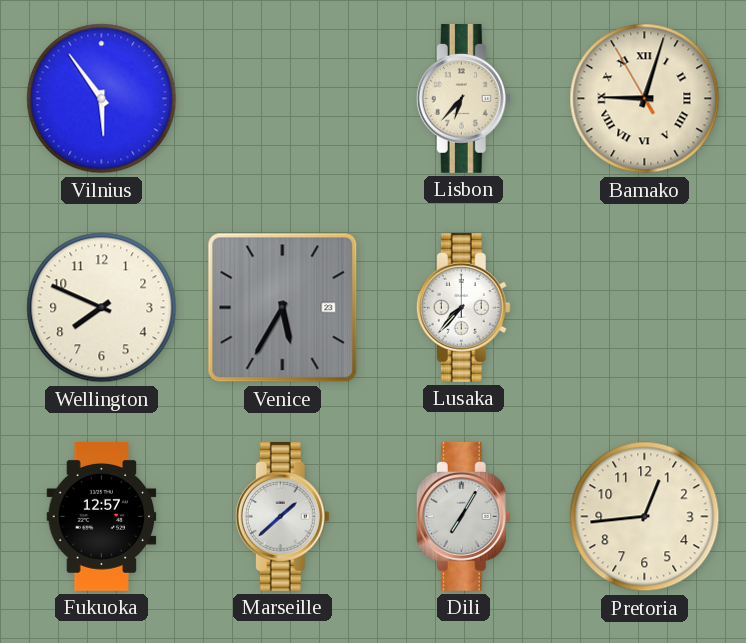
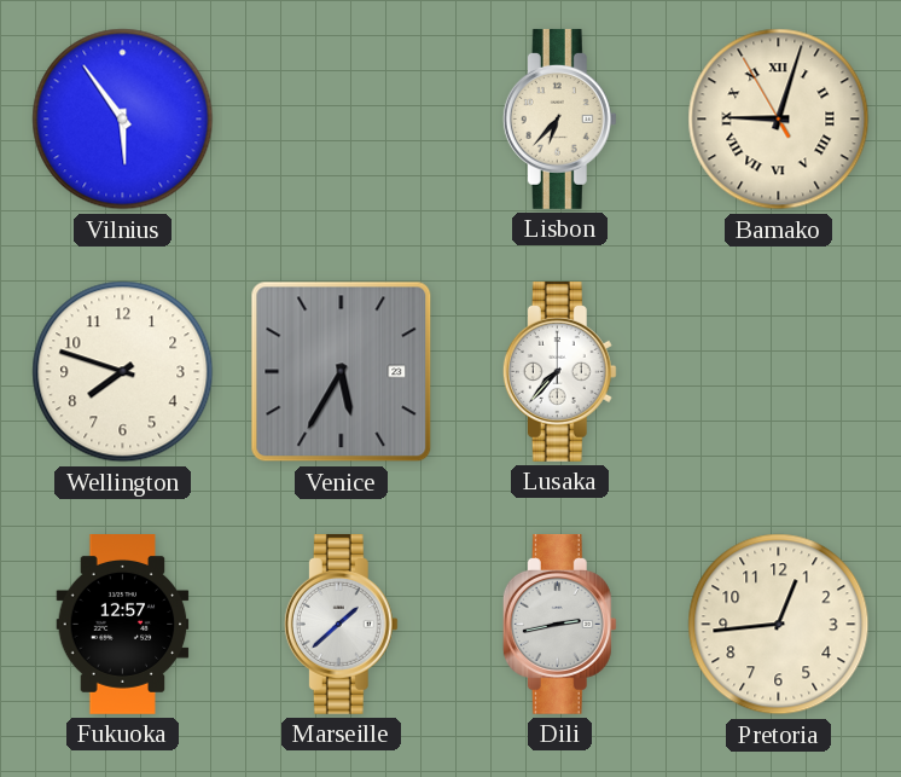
Wellington: 7:49 -> 7:48
Dili: 7:05 -> 2:43
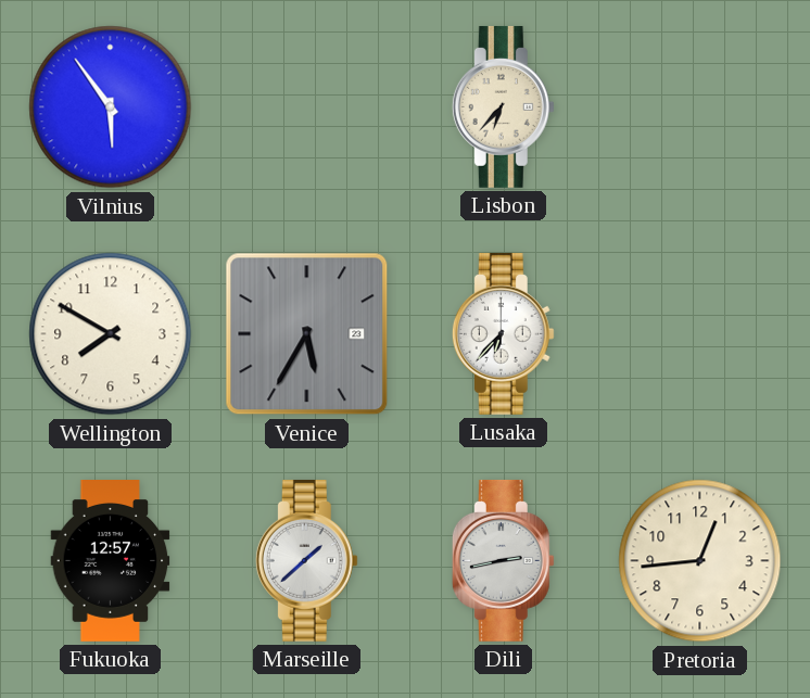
Bamako: 9:02 -> none
Wellington: 7:48 -> 7:50
Lusaka: 7:37 -> 6:37
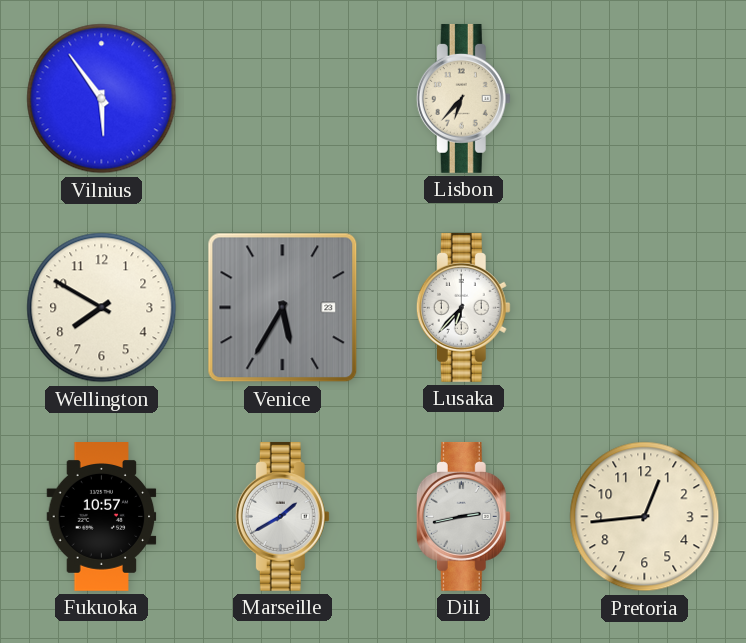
Fukuoka: 12:57 -> 10:57
Marseille: 1:38 -> 1:40
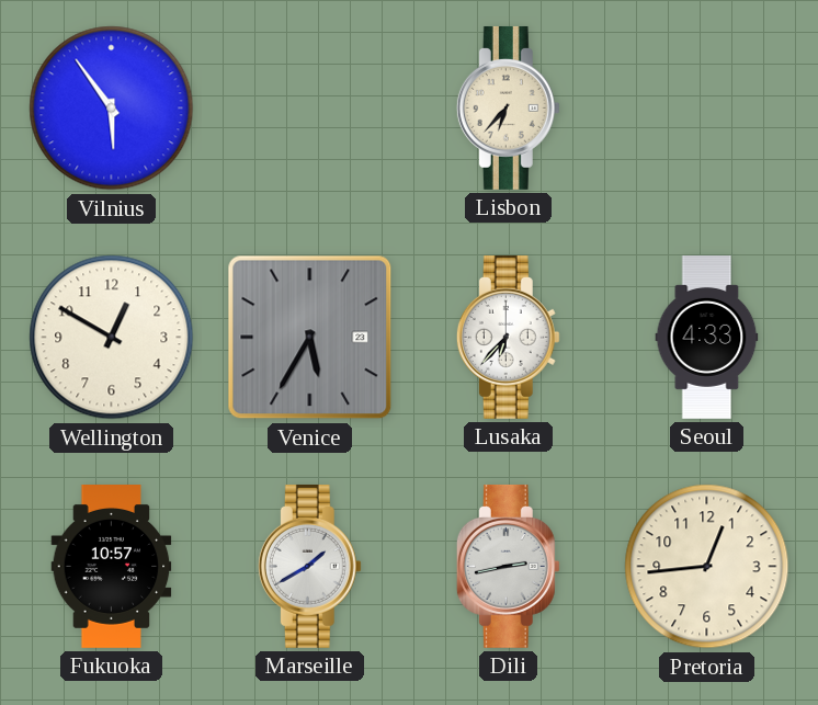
Wellington: 7:50 -> 12:50
Seoul: none -> 4:33
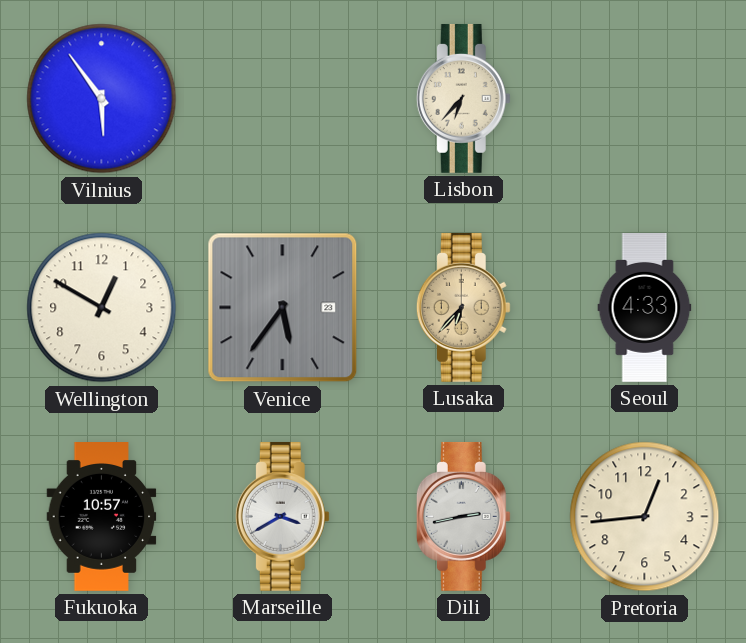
Venice: 5:35 -> 5:36
Lusaka dial: white -> champagne
Marseille: 1:40 -> 3:40
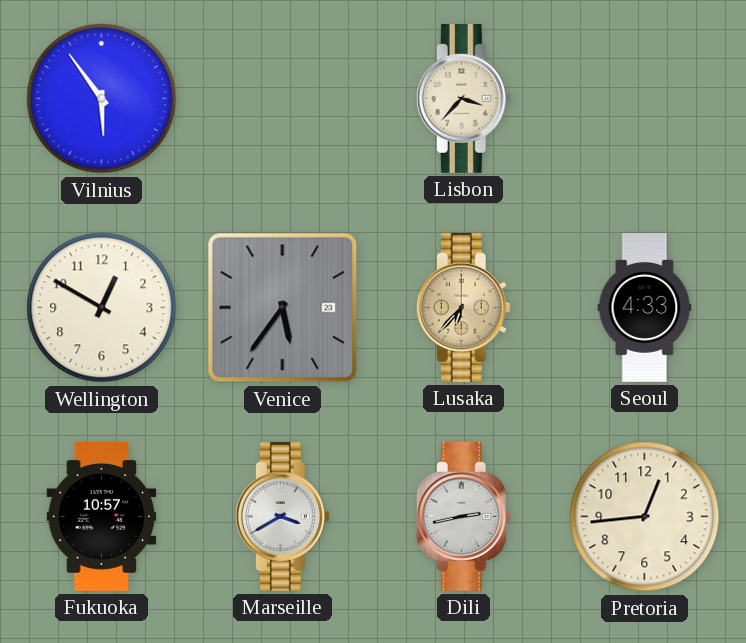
Lisbon: 6:37 -> 3:37
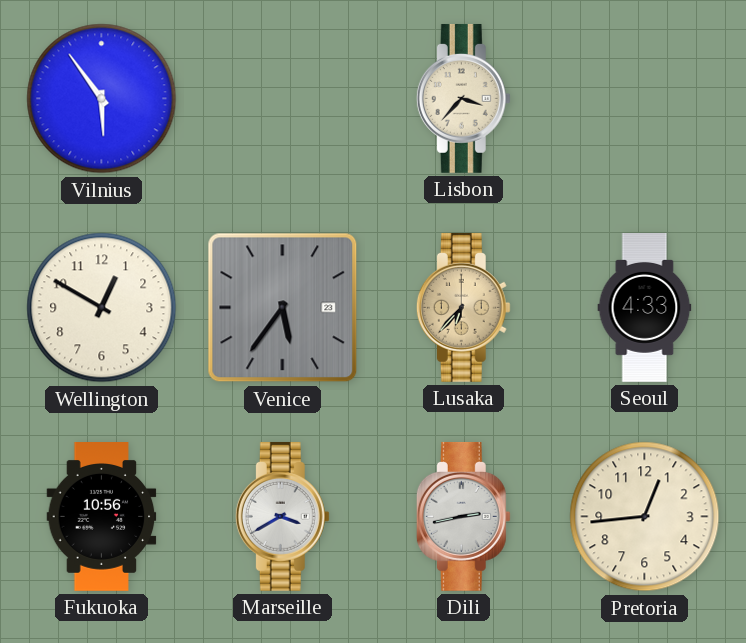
Fukuoka: 10:57 -> 10:56
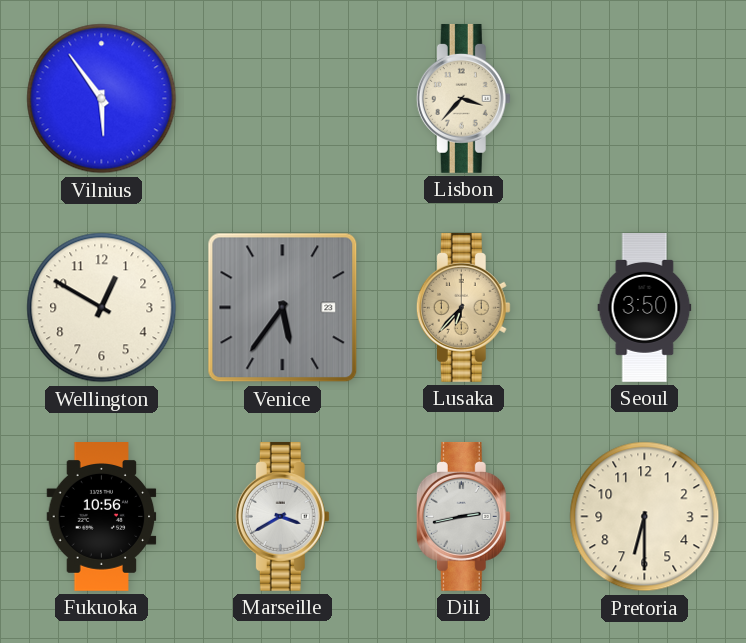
Seoul: 4:33 -> 3:50
Pretoria: 12:44 -> 6:30
